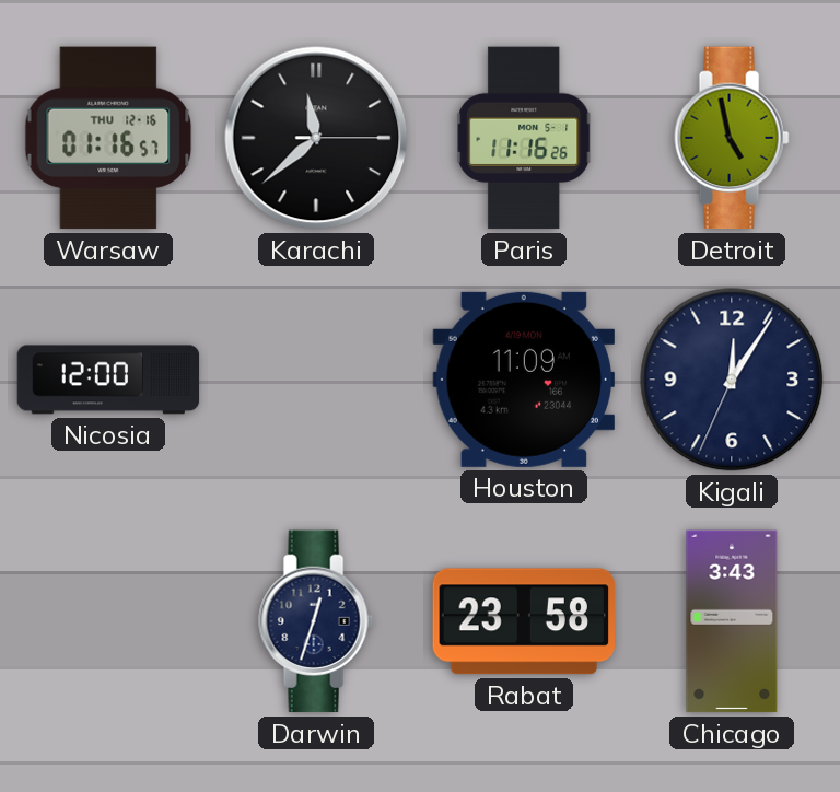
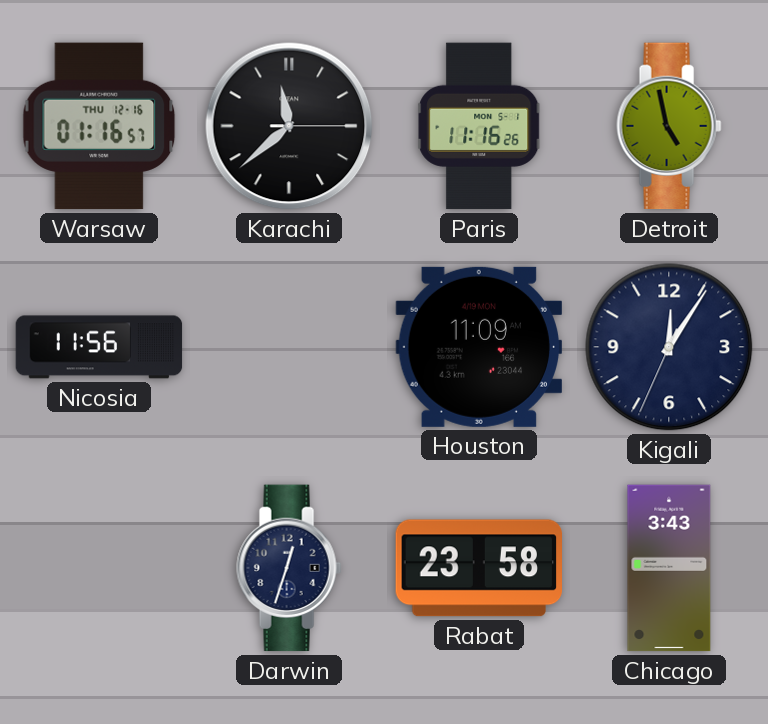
Nicosia: 12:00 -> 11:56
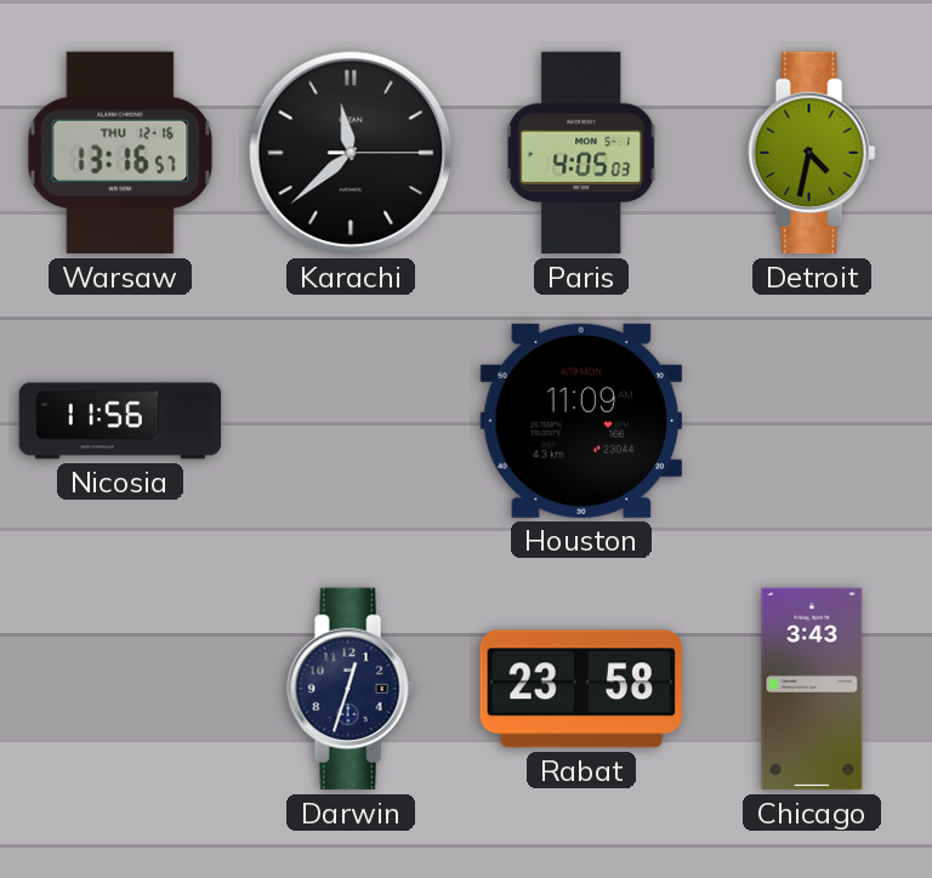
Warsaw: 01:16 -> 13:16
Paris: 11:16 -> 4:05
Detroit: 4:58 -> 4:32
Kigali: 12:05 -> none
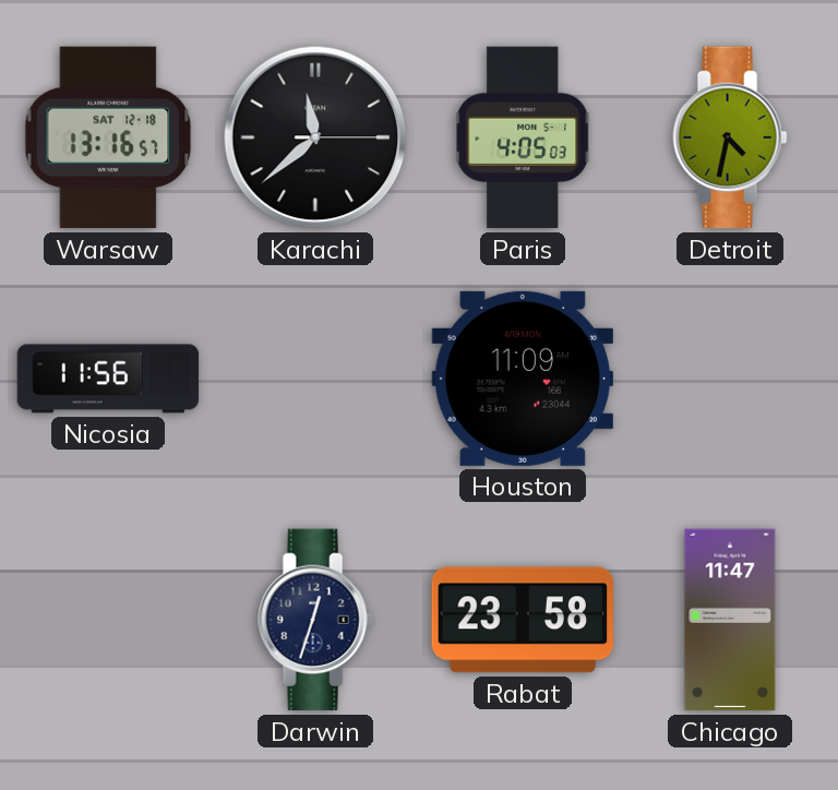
Warsaw date: THU 12-16 -> SAT 12-18
Chicago: 3:43 -> 11:47
